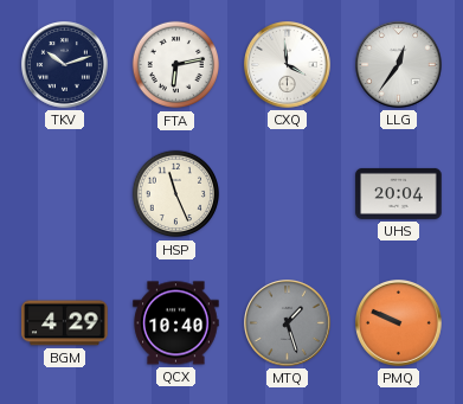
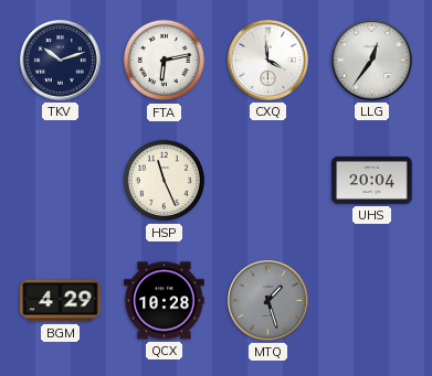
QCX: 10:40 -> 10:28
PMQ: 9:49 -> none
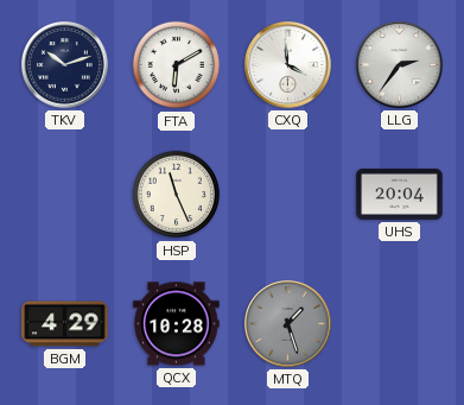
FTA: 6:13 -> 6:10
LLG: 12:36 -> 2:36
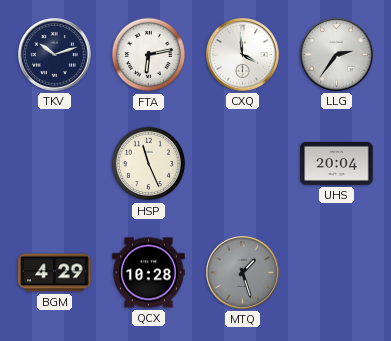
FTA: 6:10 -> 6:13
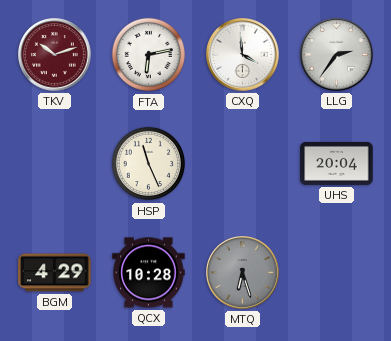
TKV dial: navy -> burgundy
MTQ: 1:27 -> 6:27
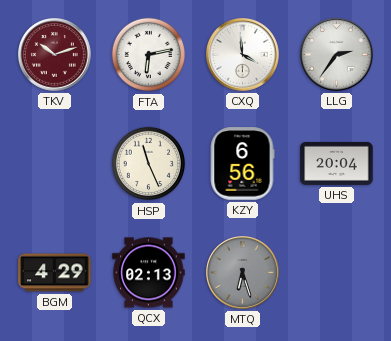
KZY: none -> 6:56
QCX: 10:28 -> 02:13
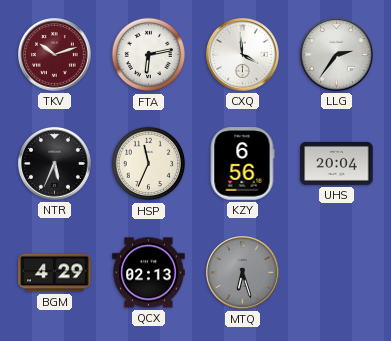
NTR: none -> 5:34
HSP: 11:26 -> 11:34
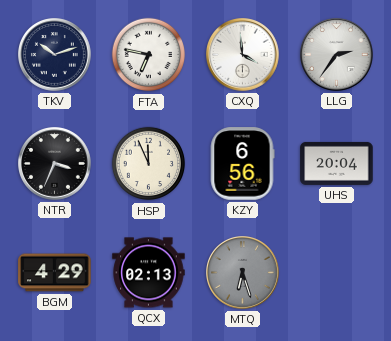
TKV dial: burgundy -> navy
FTA: 6:13 -> 6:47
NTR: 5:34 -> 3:34
HSP: 11:34 -> 11:56
